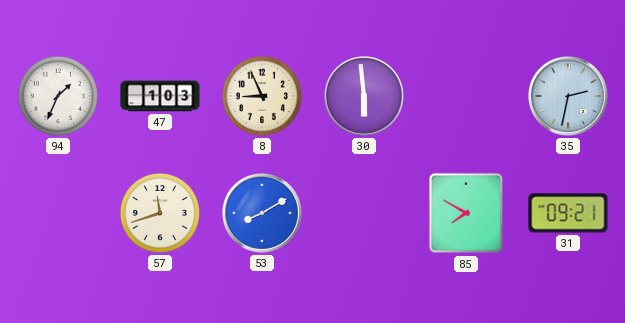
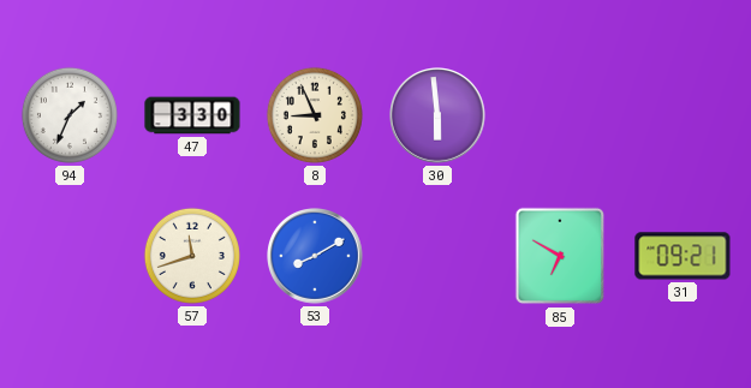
47: 1:03 -> 3:30
35: 2:32 -> none
85: 7:50 -> 6:50
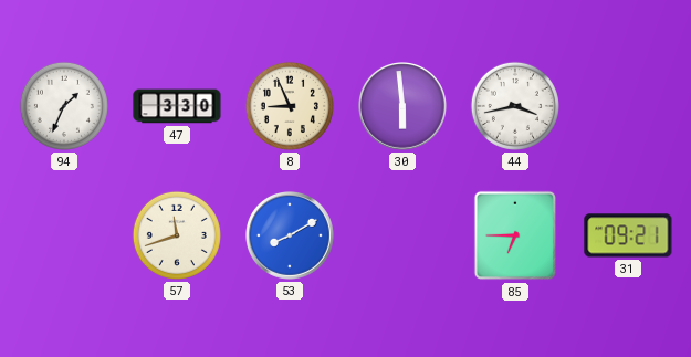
44: none -> 3:43
85: 6:50 -> 6:45
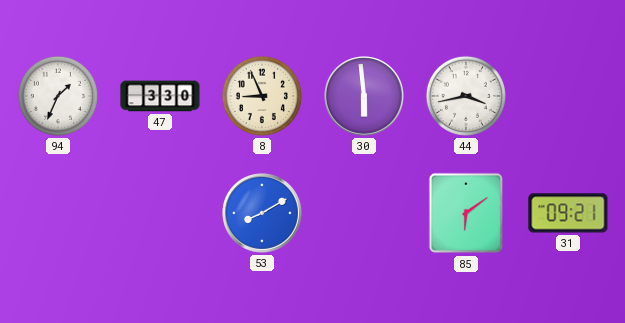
57: 11:42 -> none
85: 6:45 -> 6:09
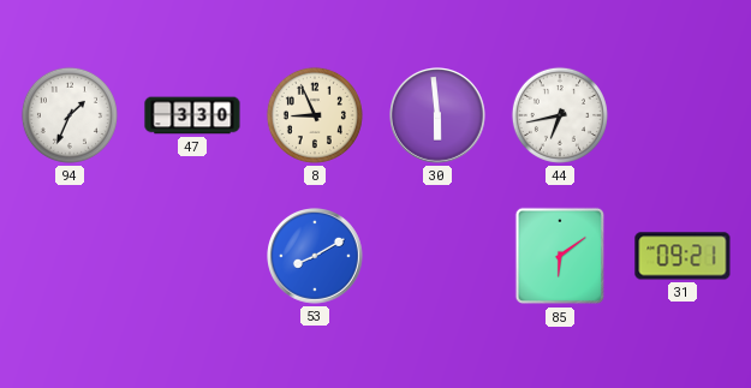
44: 3:43 -> 6:43
